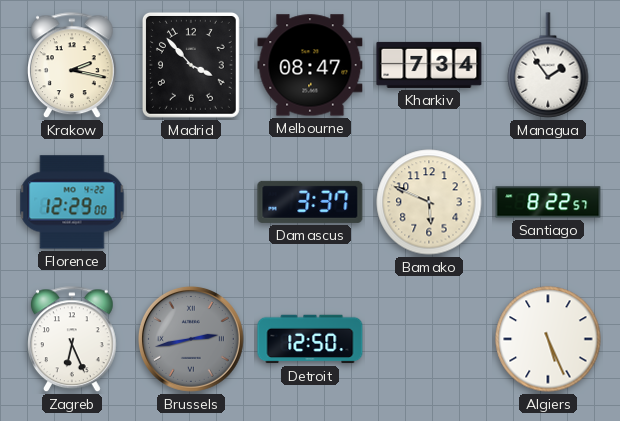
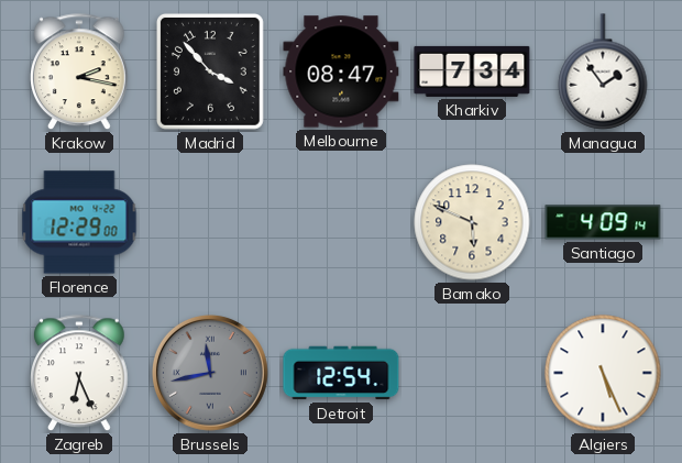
Damascus: 3:37 -> none
Santiago: 8:22 -> 4:09
Brussels: 2:43 -> 11:43
Detroit: 12:50 -> 12:54
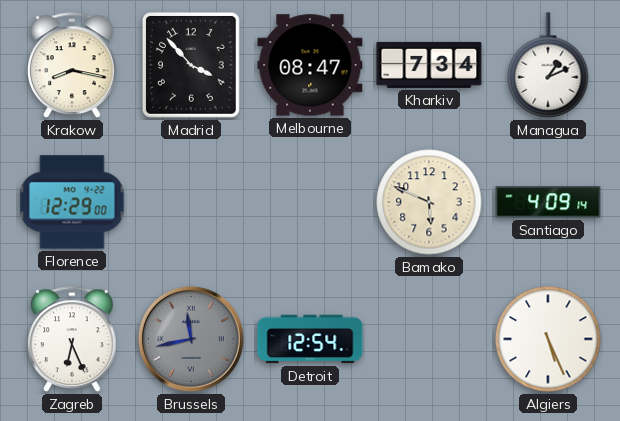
Krakow: 2:17 -> 8:17
Managua: 1:54 -> 1:11
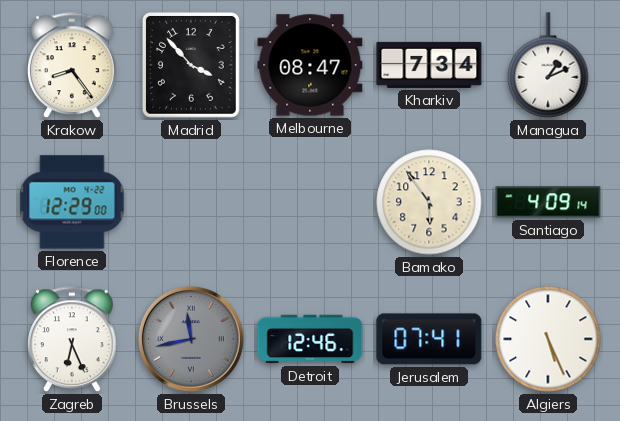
Krakow: 8:17 -> 8:24
Bamako: 5:49 -> 5:54
Detroit: 12:54 -> 12:46
Jerusalem: none -> 07:41
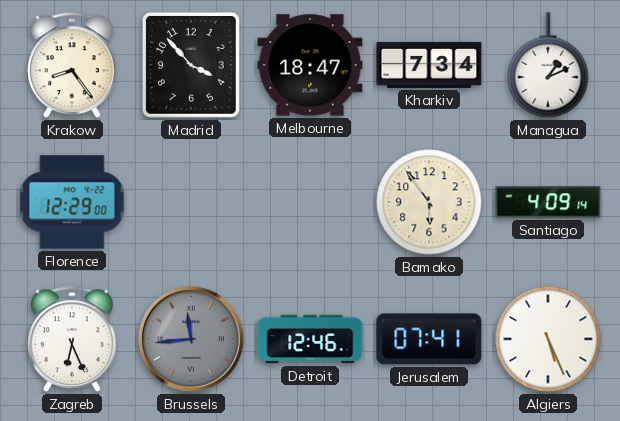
Melbourne: 08:47 -> 18:47
Brussels: 11:43 -> 11:44
